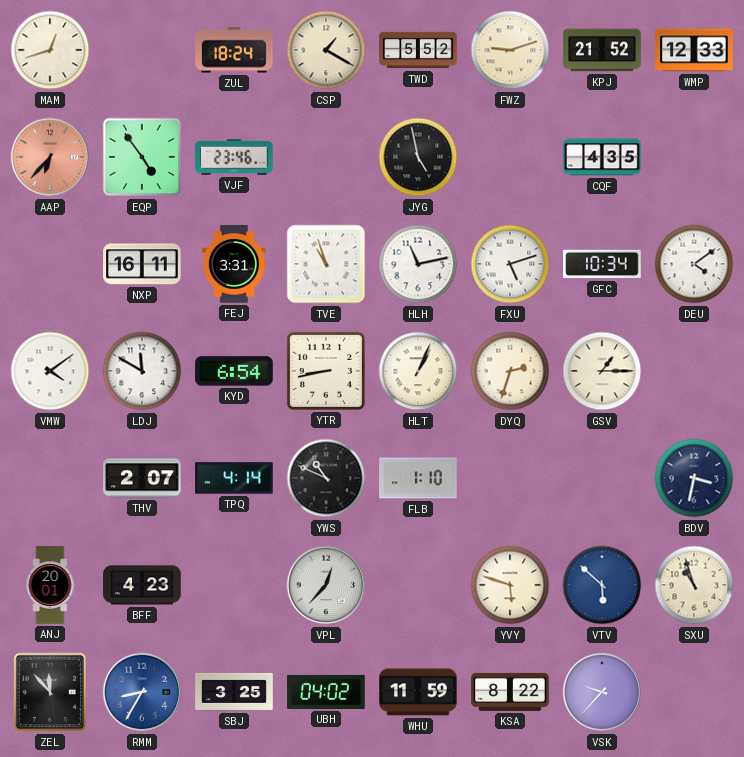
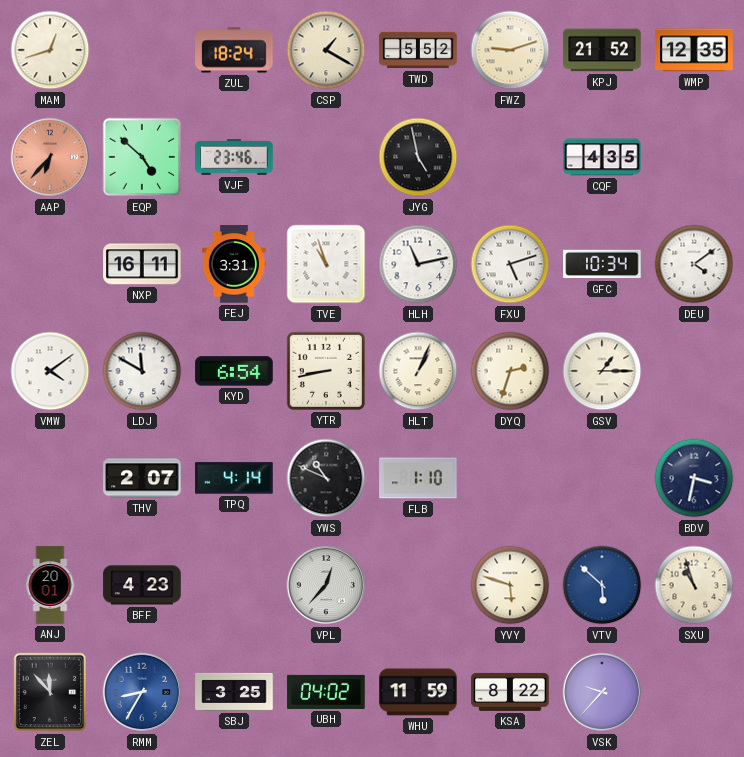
WMP: 12:33 -> 12:35
EQP: 4:54 -> 4:52
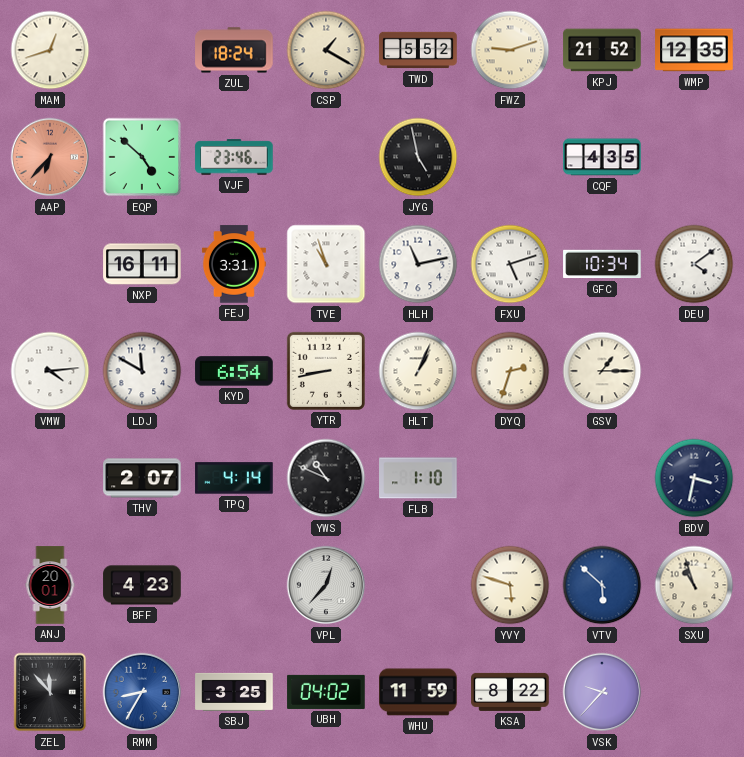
VMW: 4:09 -> 4:14
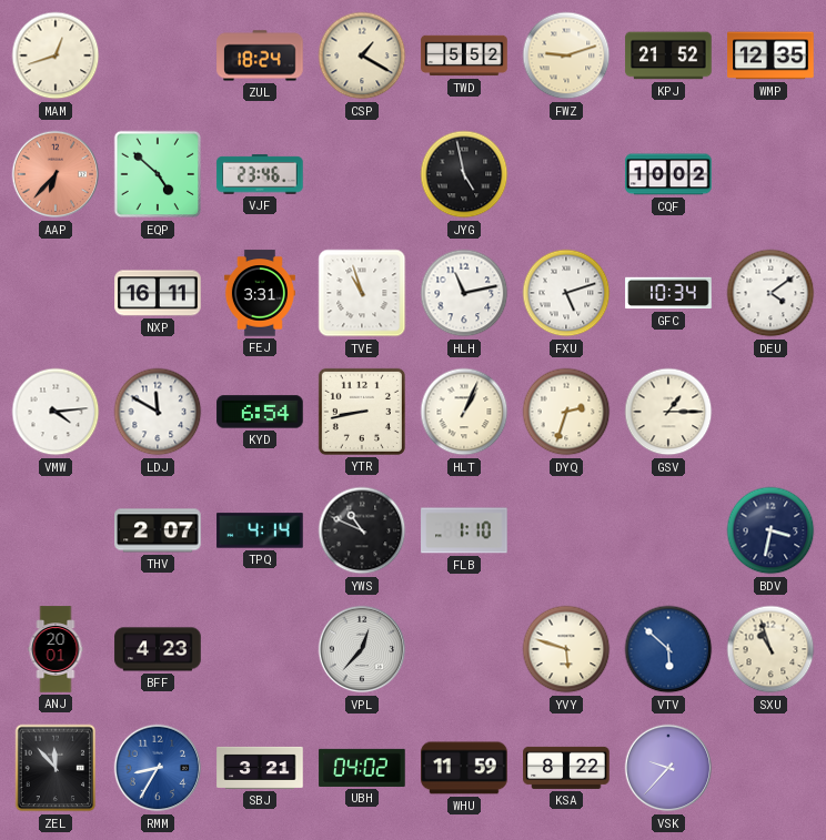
CQF: 4:35 -> 10:02
SBJ: 3:25 -> 3:21
